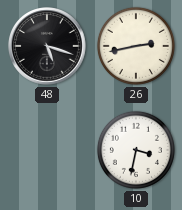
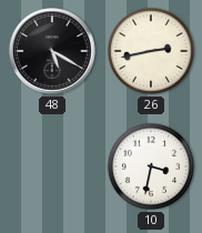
48: 5:18 -> 5:20
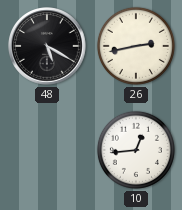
10: 3:32 -> 12:44
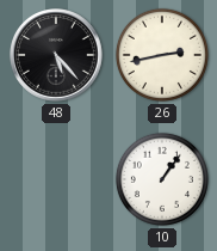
48: 5:20 -> 5:23
10: 12:44 -> 1:06
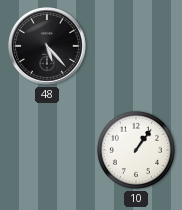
26: 2:43 -> none
